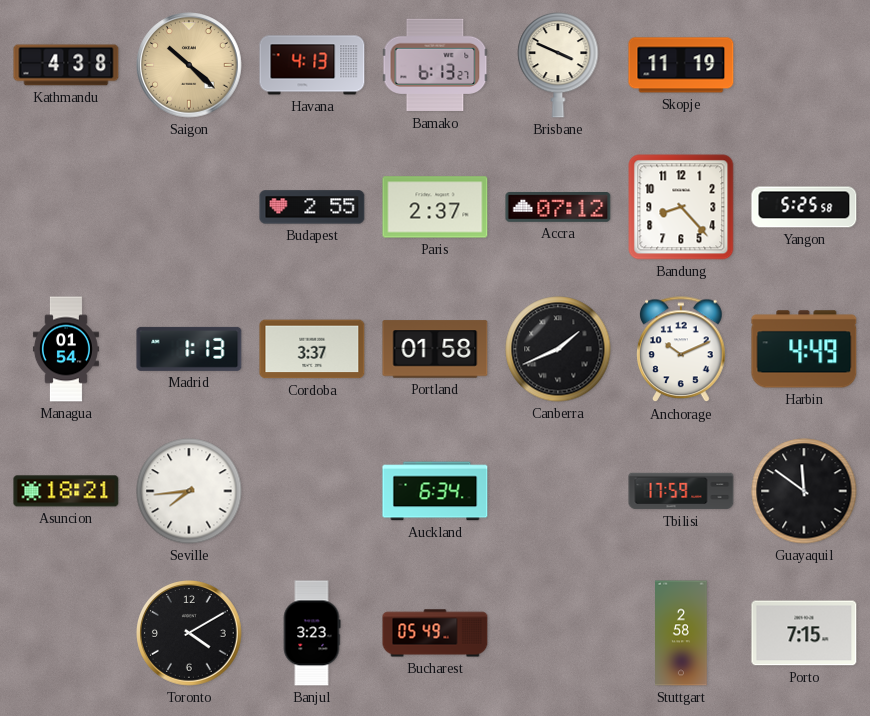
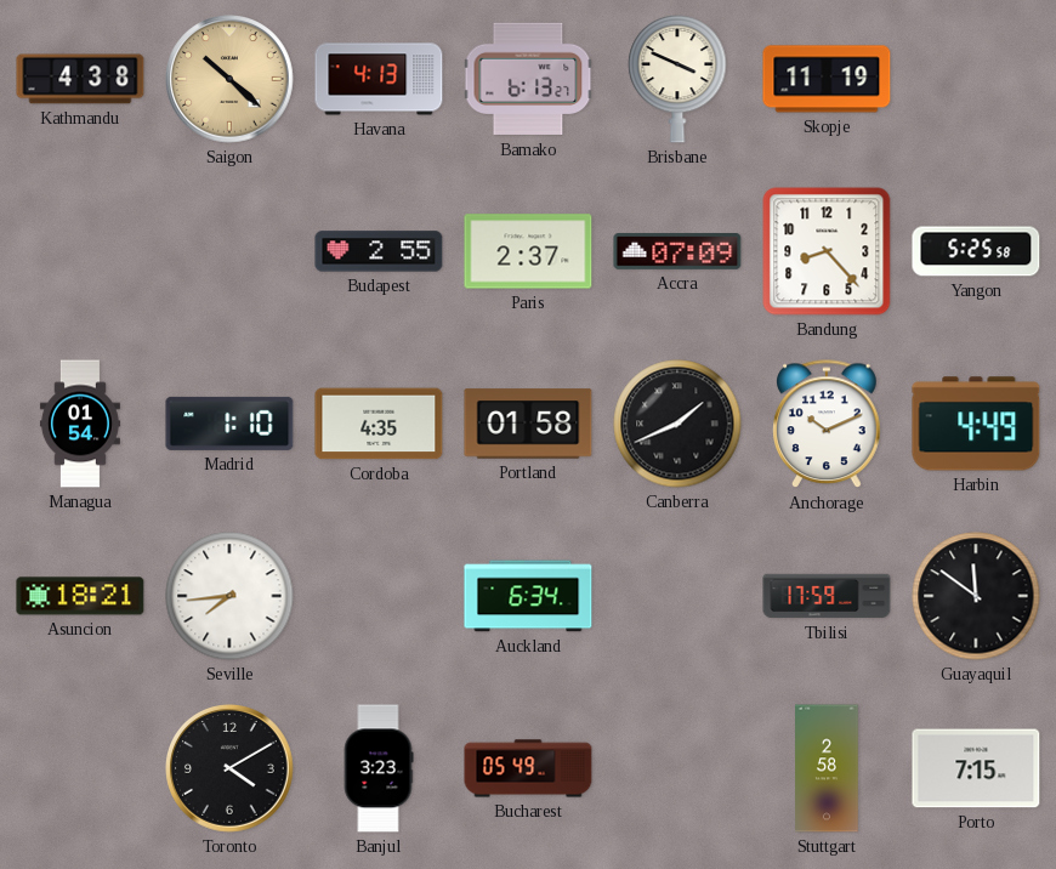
Accra: 07:12 -> 07:09
Madrid: 1:13 -> 1:10
Cordoba: 3:37 -> 4:35
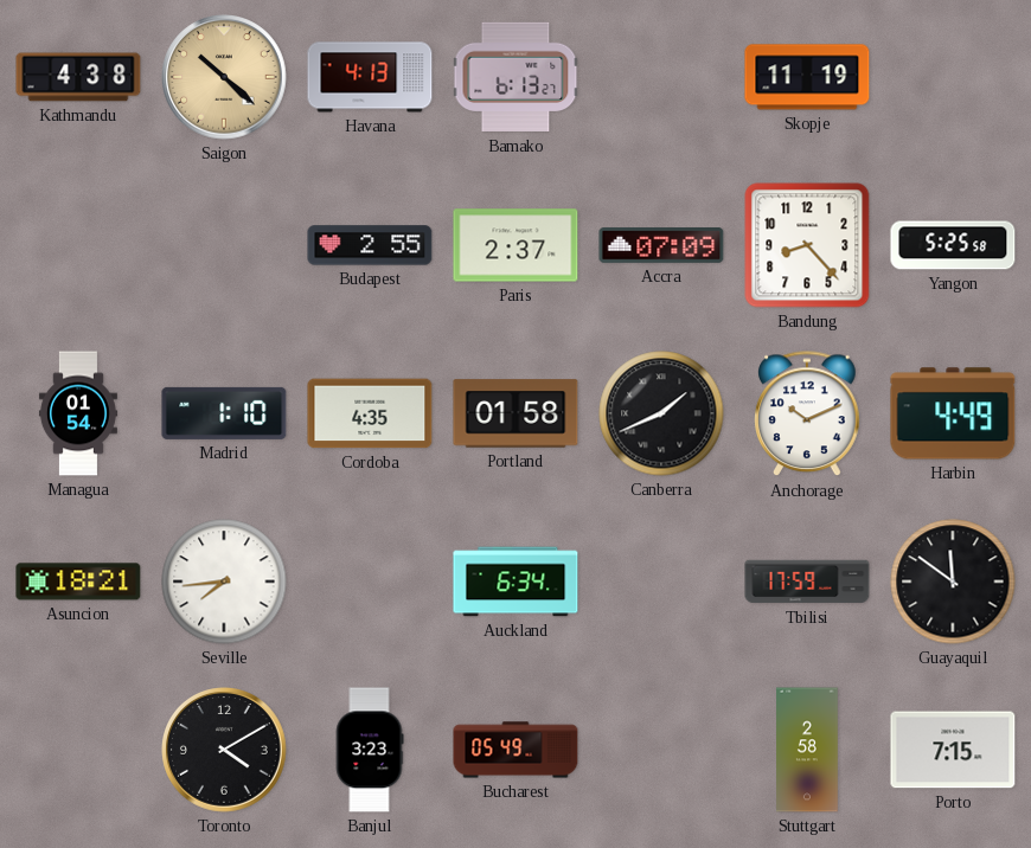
Brisbane: 3:49 -> none
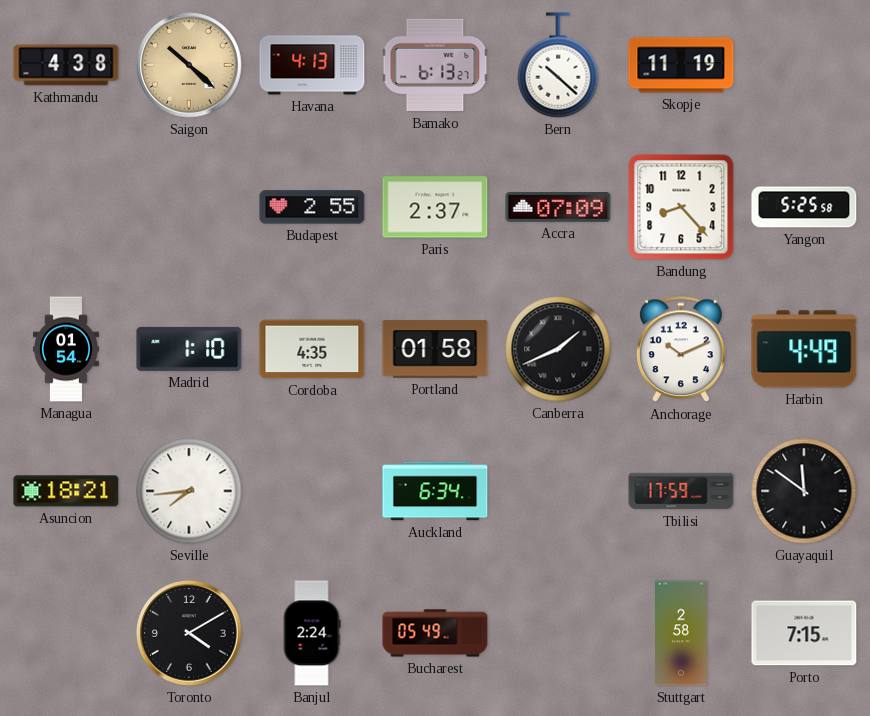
Bern: none -> 10:22
Banjul: 3:23 -> 2:24
